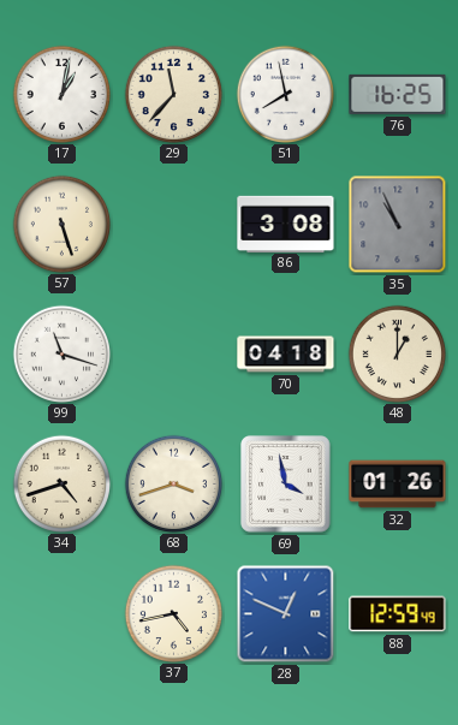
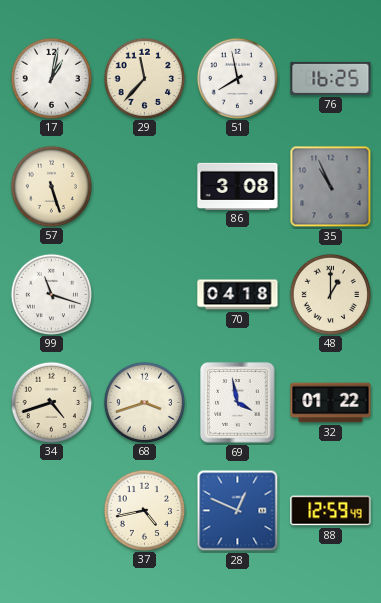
32: 01:26 -> 01:22
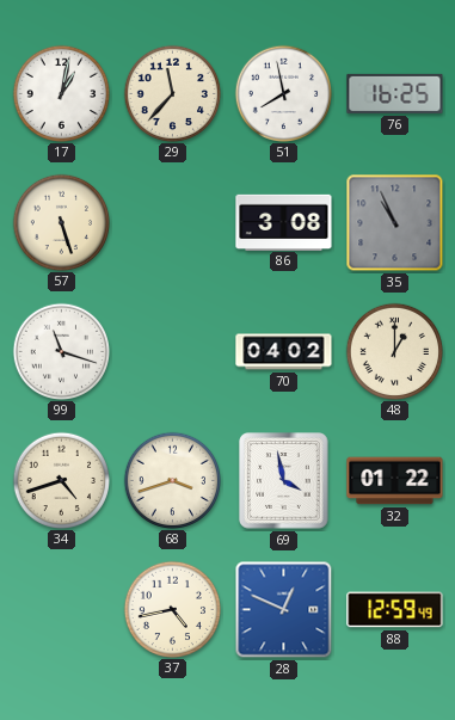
70: 04:18 -> 04:02
